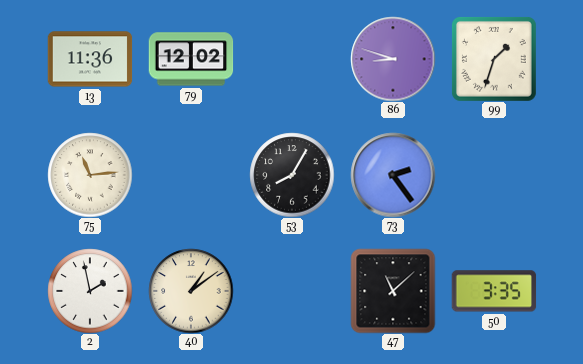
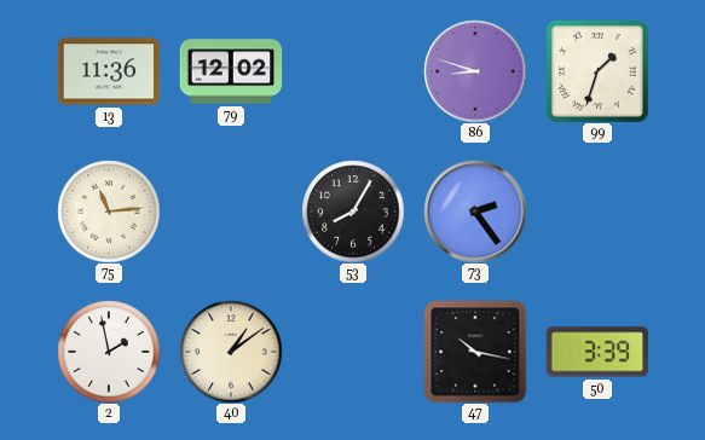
47: 11:08 -> 10:17
50: 3:35 -> 3:39
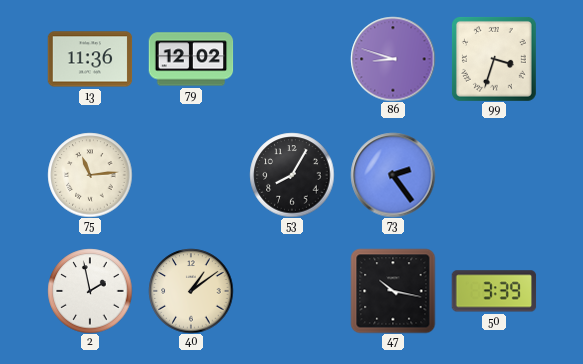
99: 1:33 -> 3:33
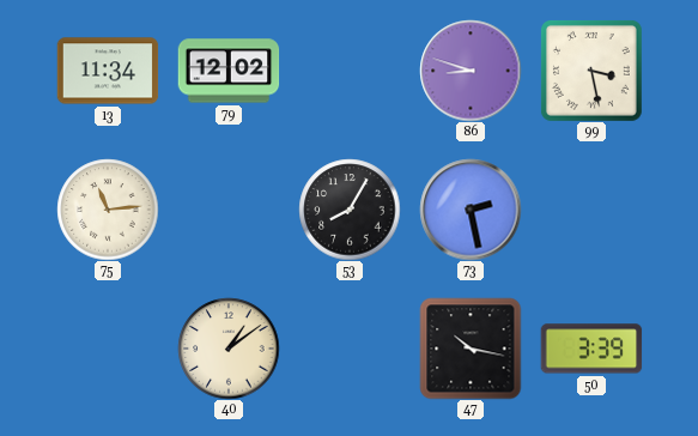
13: 11:36 -> 11:34
99: 3:33 -> 3:28
73: 2:24 -> 2:28
2: 1:58 -> none
